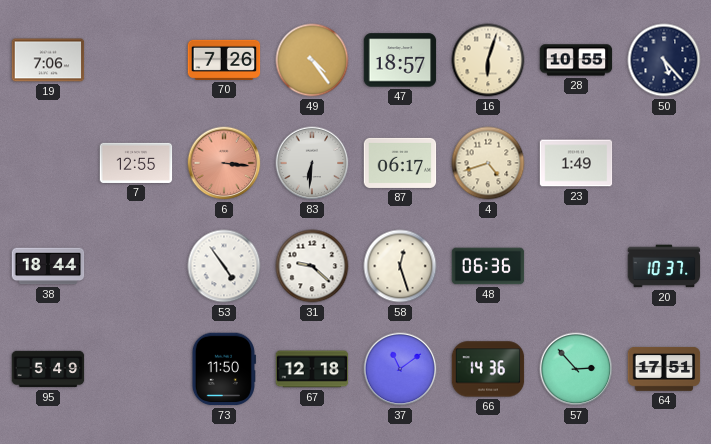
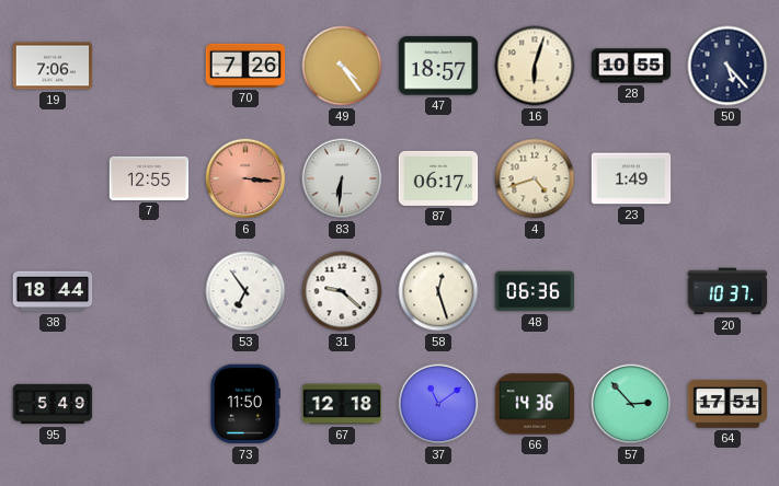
53: 4:54 -> 6:54
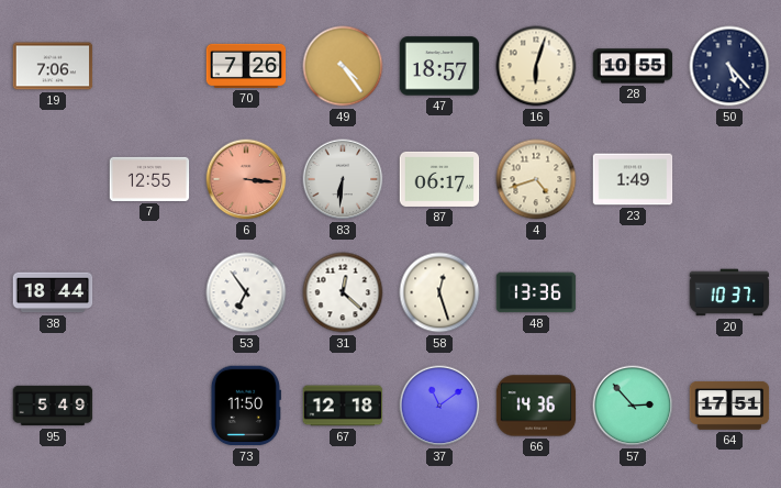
31: 9:22 -> 12:22
48: 06:36 -> 13:36
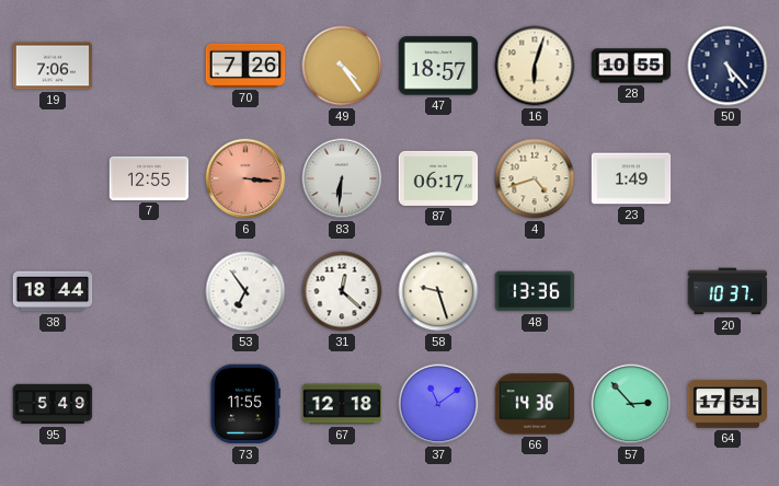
58: 12:27 -> 9:27
73: 11:50 -> 11:55
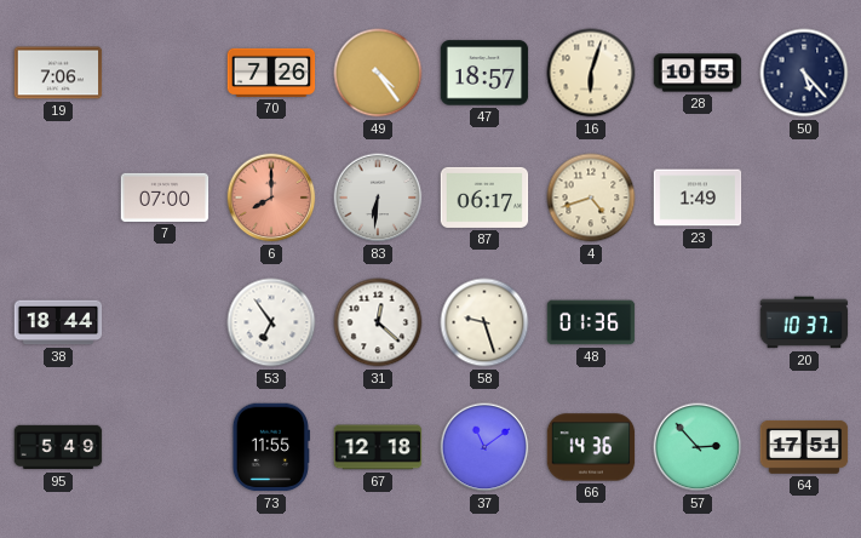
7: 12:55 -> 07:00
6: 3:16 -> 8:00
48: 13:36 -> 01:36
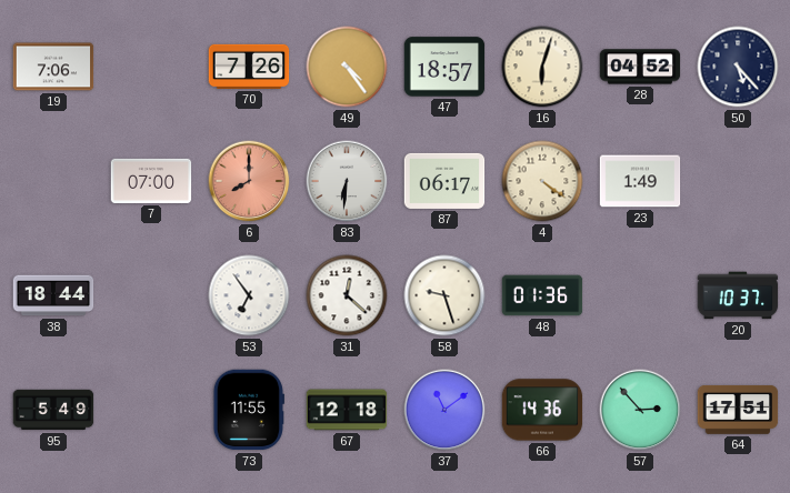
28: 10:55 -> 04:52
4: 4:42 -> 4:21
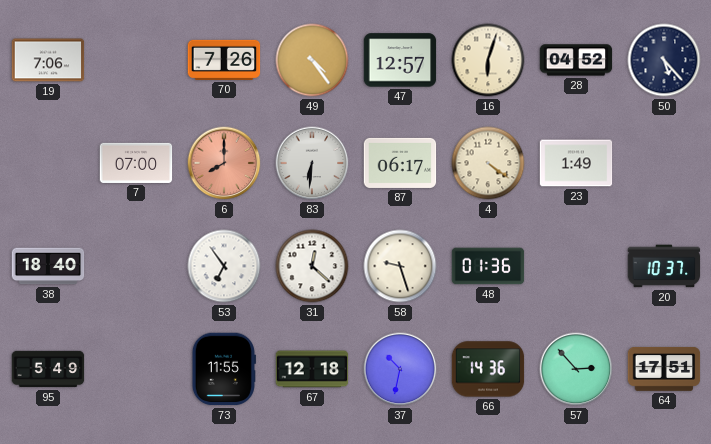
47: 18:57 -> 12:57
38: 18:44 -> 18:40
37: 11:09 -> 10:32
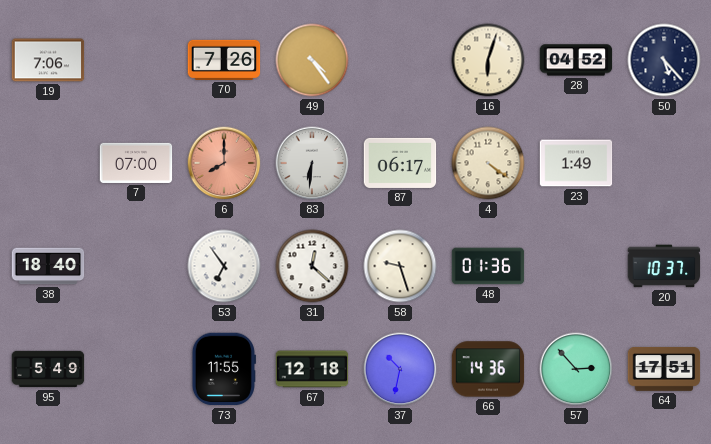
47: 12:57 -> none
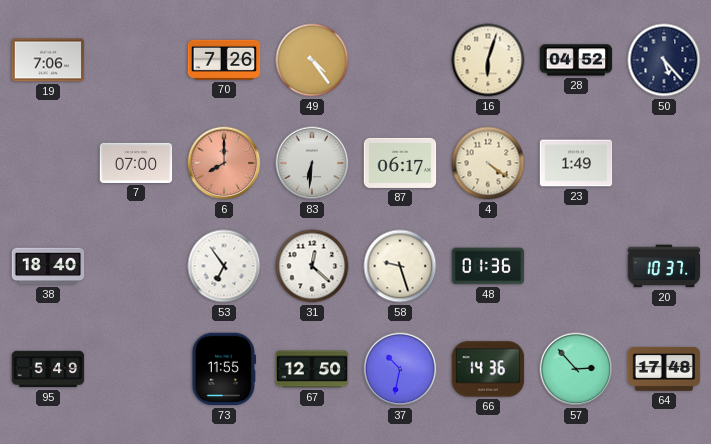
67: 12:18 -> 12:50
64: 17:51 -> 17:48
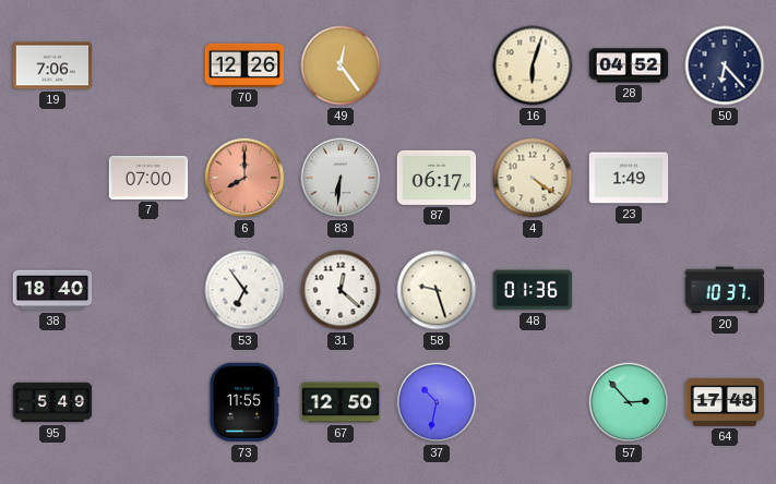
70: 7:26 -> 12:26
49: 4:24 -> 12:24
50: 5:23 -> 6:23
66: 14:36 -> none
